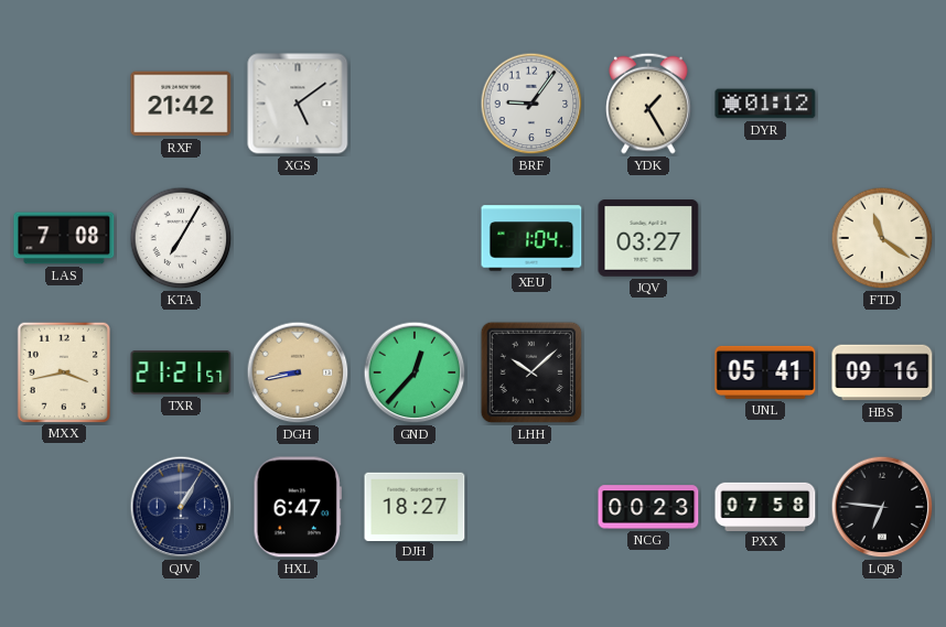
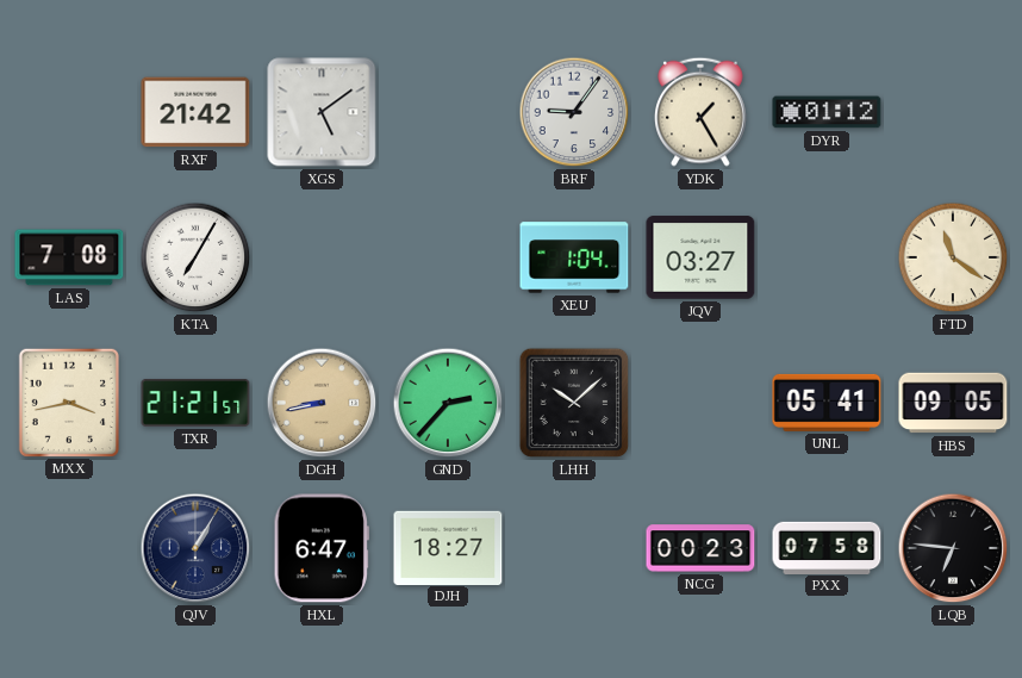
GND: 12:37 -> 2:37
HBS: 09:16 -> 09:05
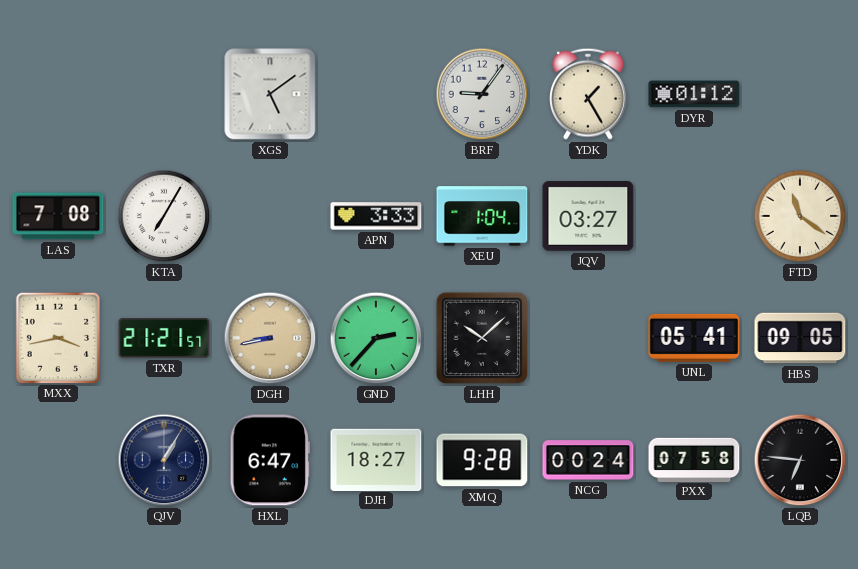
RXF: 21:42 -> none
APN: none -> 3:33
XMQ: none -> 9:28
NCG: 00:23 -> 00:24
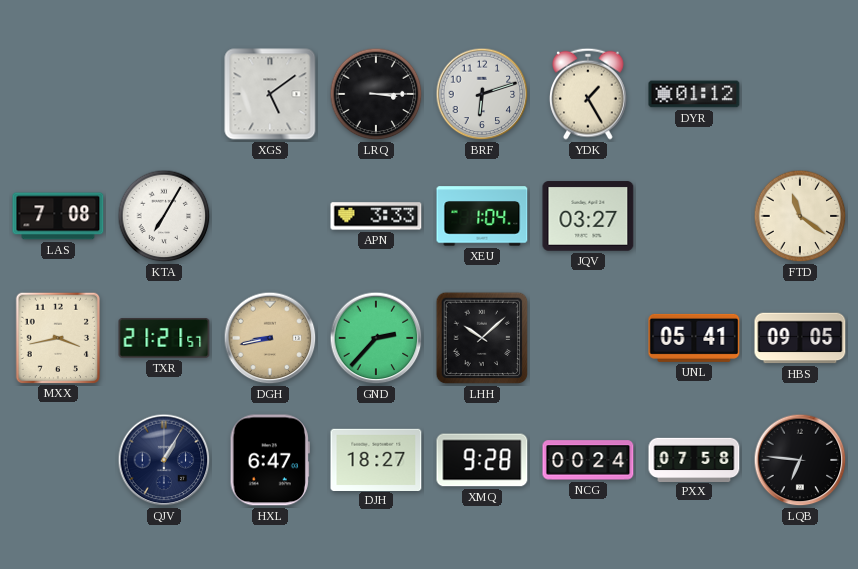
LRQ: none -> 3:15
BRF: 9:06 -> 6:12
